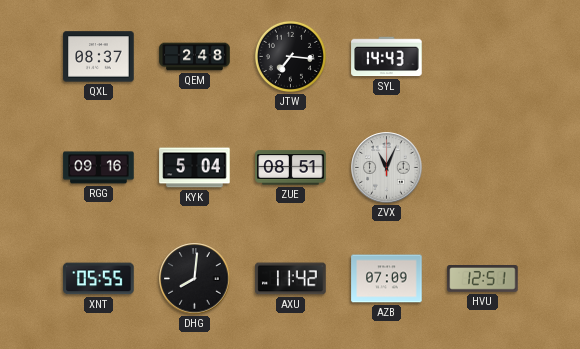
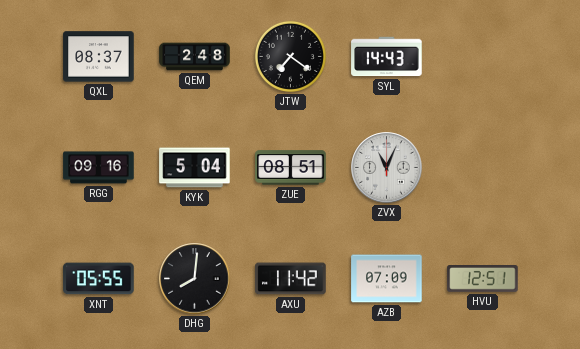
JTW: 7:16 -> 7:21
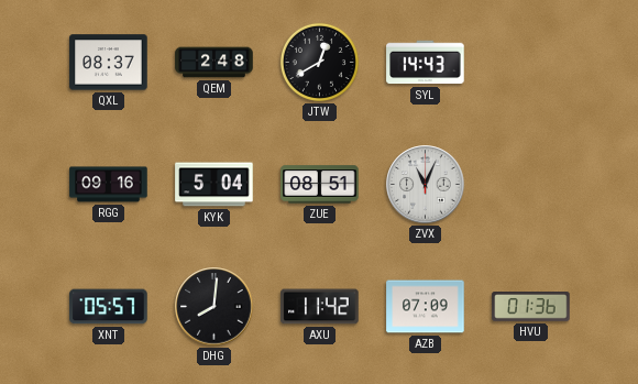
JTW: 7:21 -> 12:40
XNT: 05:55 -> 05:57
HVU: 12:51 -> 01:36
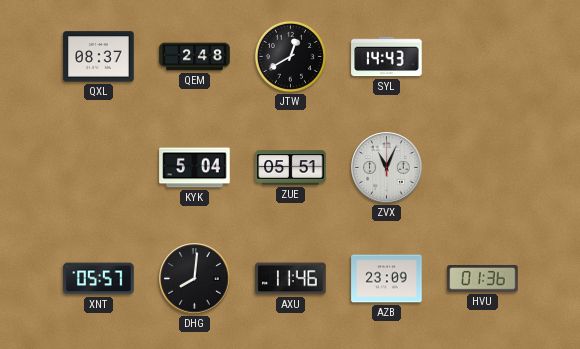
RGG: 09:16 -> none
ZUE: 08:51 -> 05:51
AXU: 11:42 -> 11:46
AZB: 07:09 -> 23:09
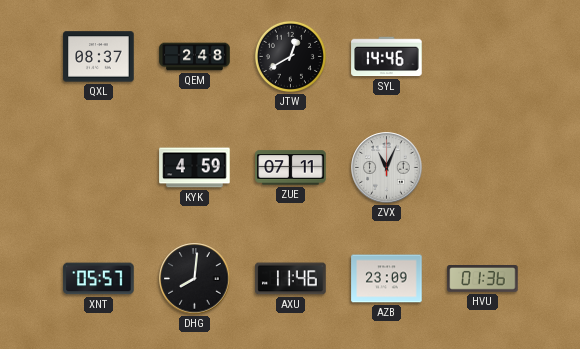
SYL: 14:43 -> 14:46
KYK: 5:04 -> 4:59
ZUE: 05:51 -> 07:11
